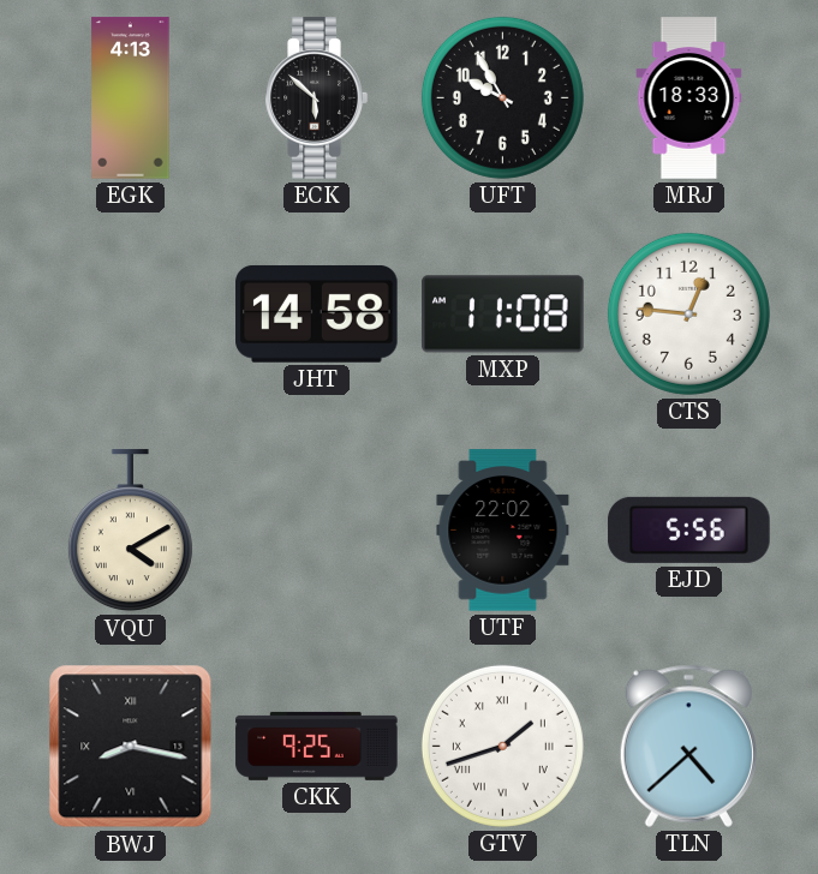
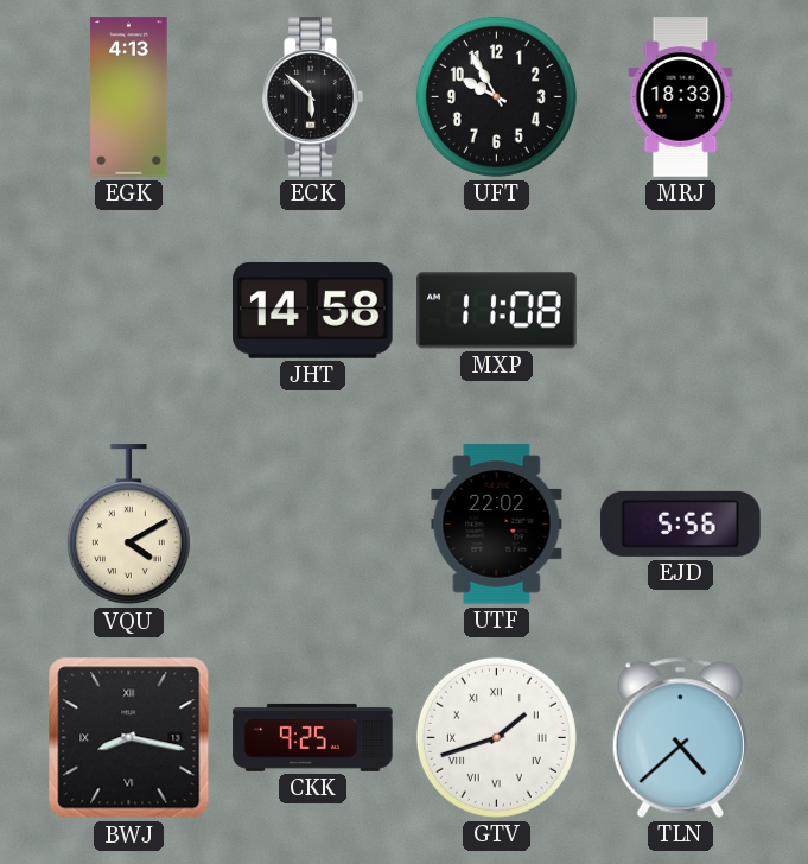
CTS: 12:46 -> none
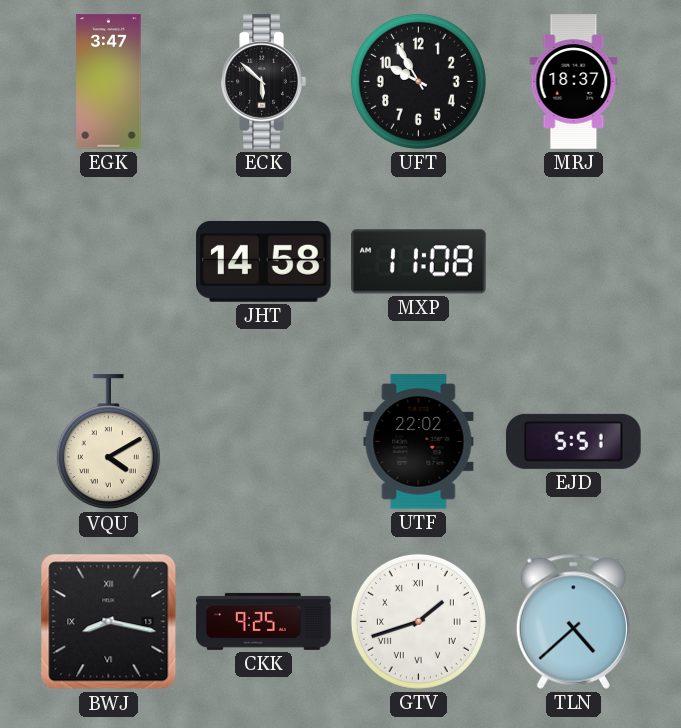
EGK: 4:13 -> 3:47
MRJ: 18:33 -> 18:37
EJD: 5:56 -> 5:51
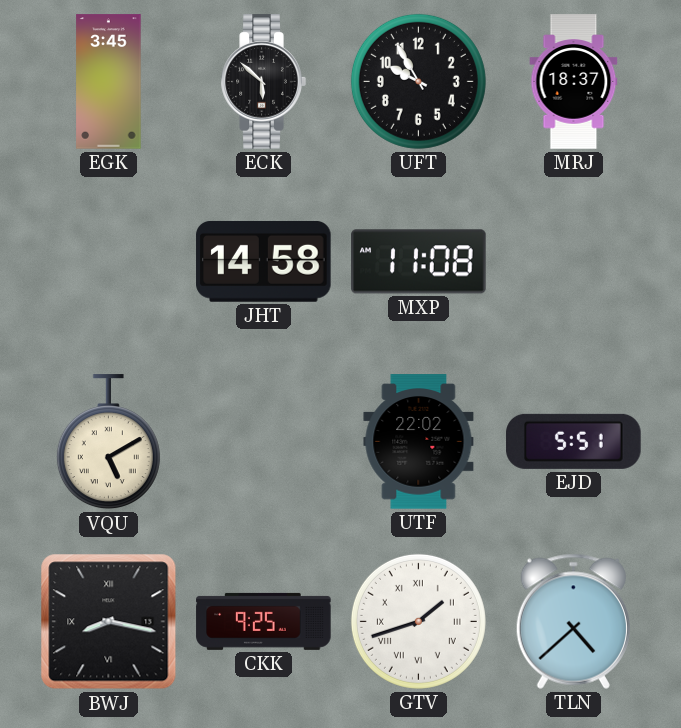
EGK: 3:47 -> 3:45
VQU: 4:10 -> 5:10
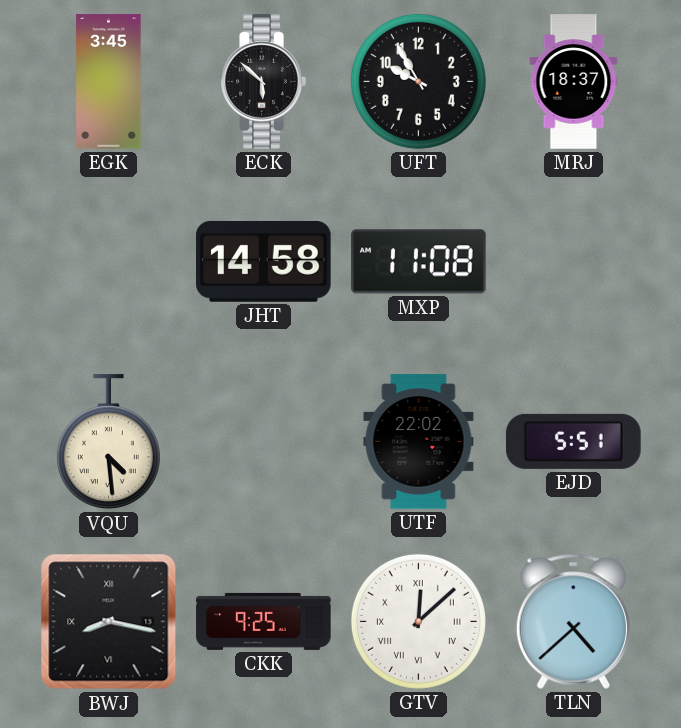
VQU: 5:10 -> 4:29
GTV: 1:42 -> 12:08
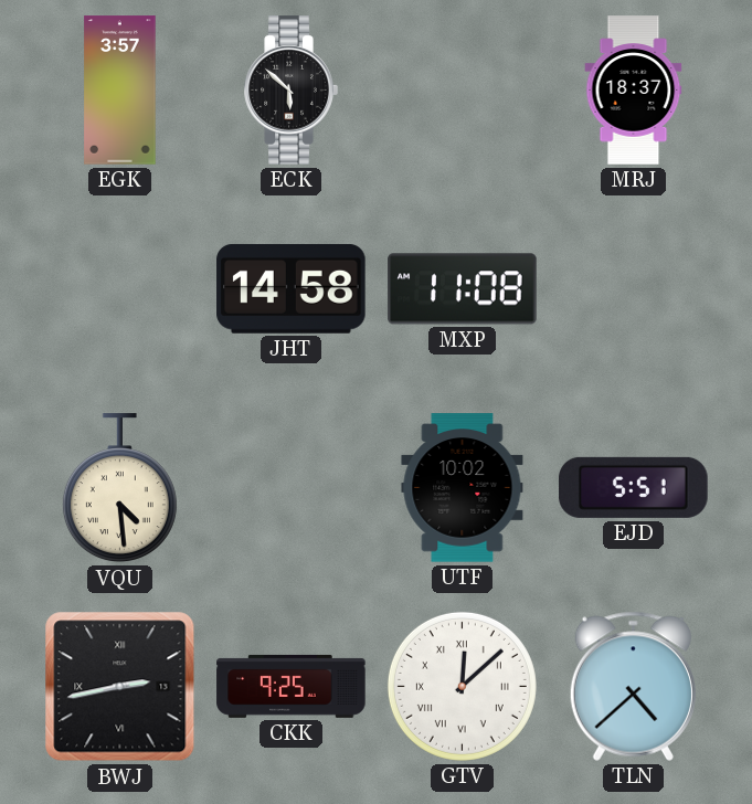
EGK: 3:45 -> 3:57
UFT: 9:55 -> none
UTF: 22:02 -> 10:02
BWJ: 8:17 -> 2:43
